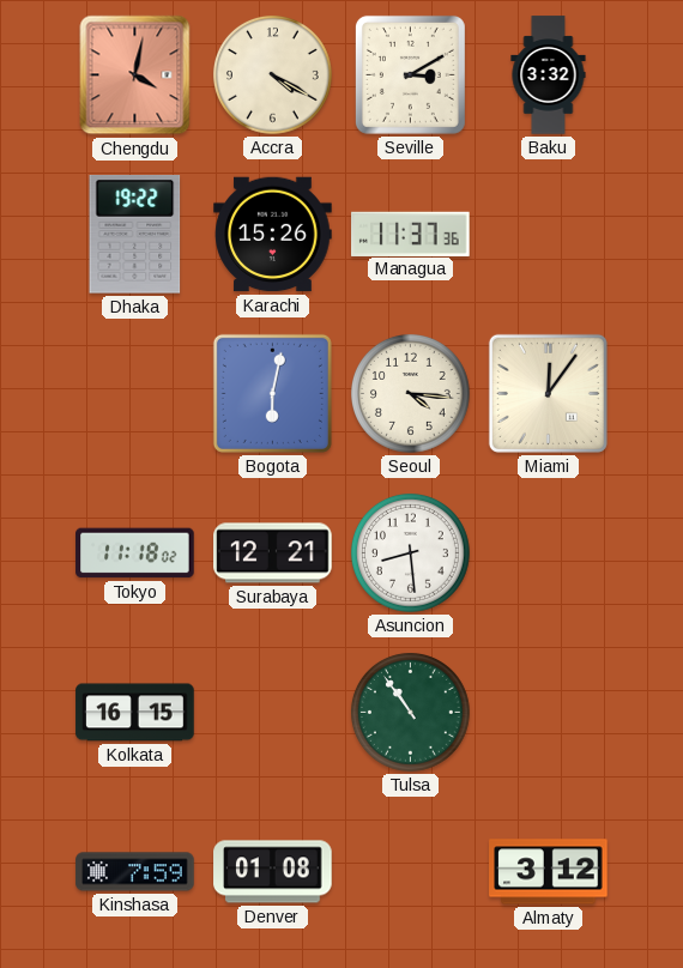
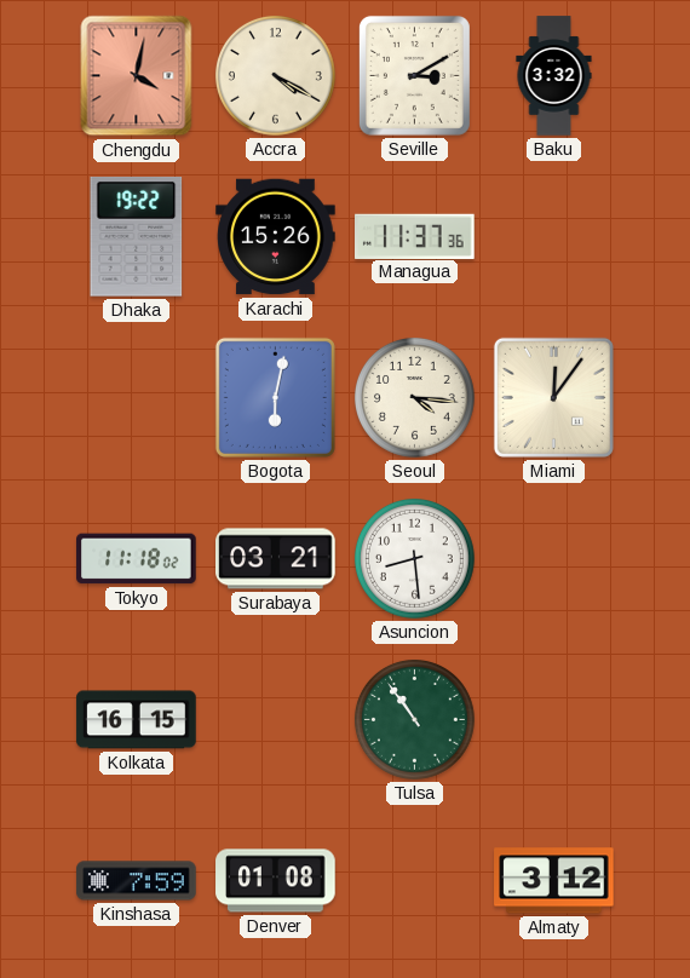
Surabaya: 12:21 -> 03:21
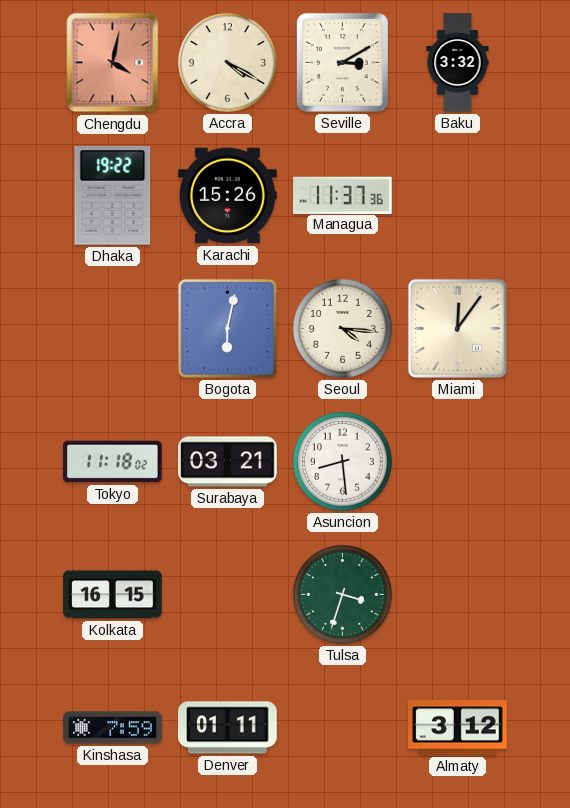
Tulsa: 10:54 -> 3:33
Denver: 01:08 -> 01:11
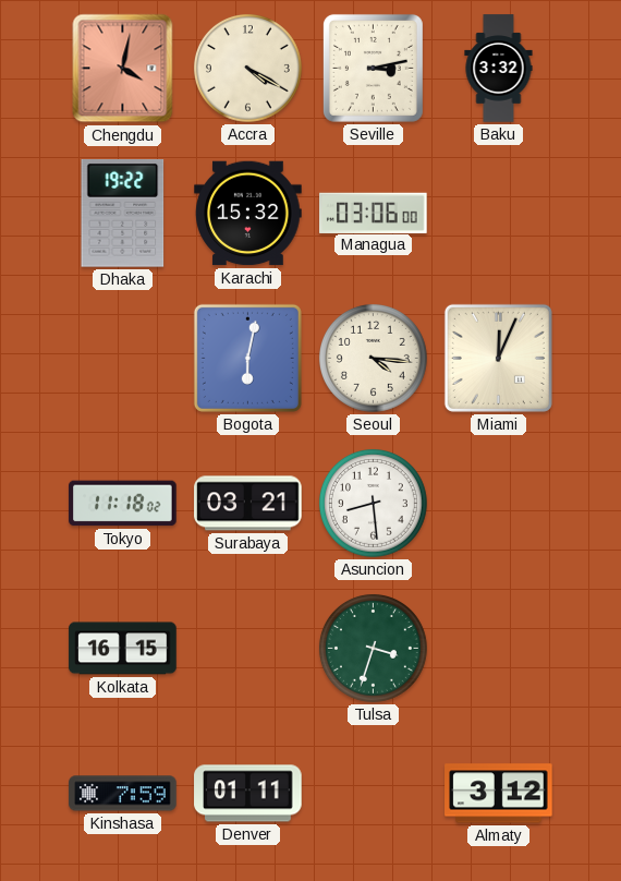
Seville: 3:10 -> 3:13
Karachi: 15:26 -> 15:32
Managua: 11:37 -> 03:06
Miami: 12:06 -> 12:04
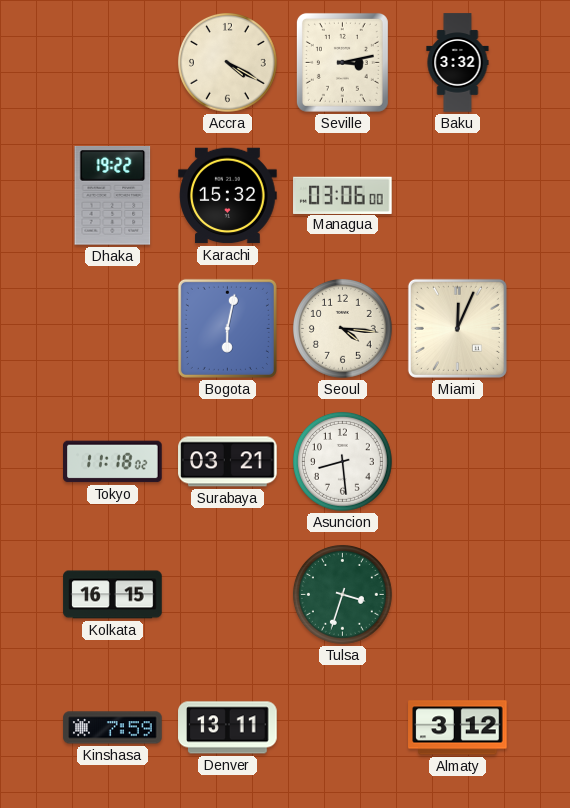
Chengdu: 4:02 -> none
Denver: 01:11 -> 13:11
